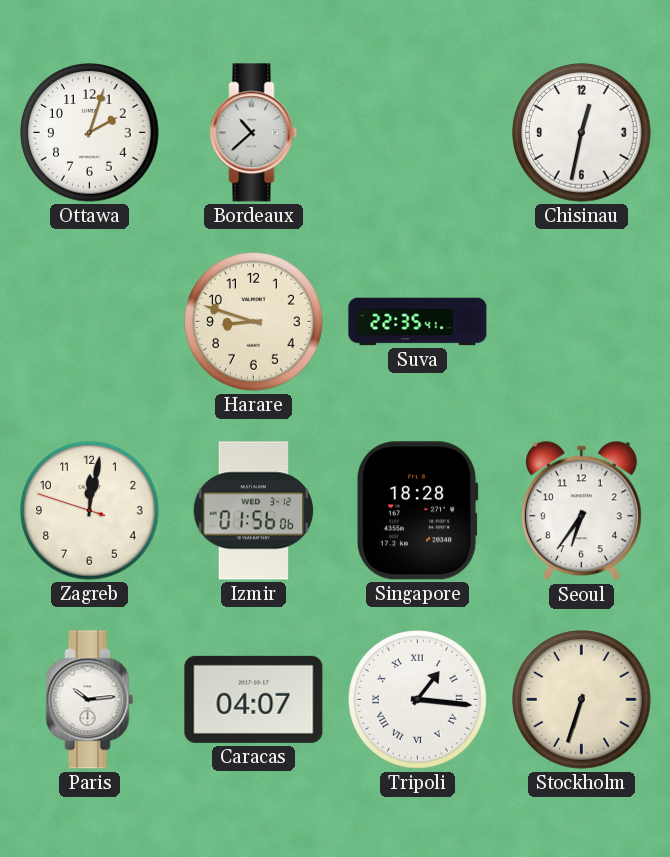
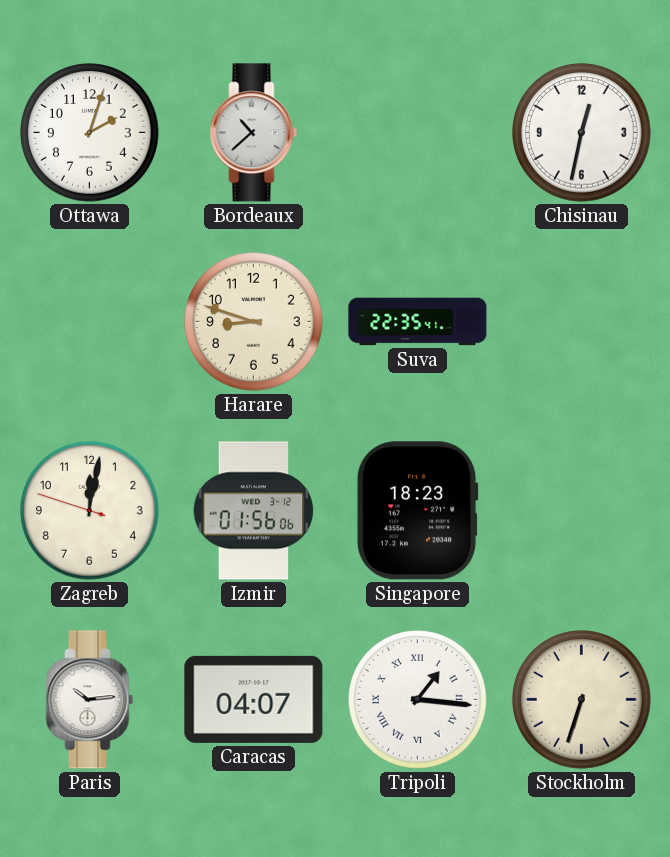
Singapore: 18:28 -> 18:23
Seoul: 6:36 -> none
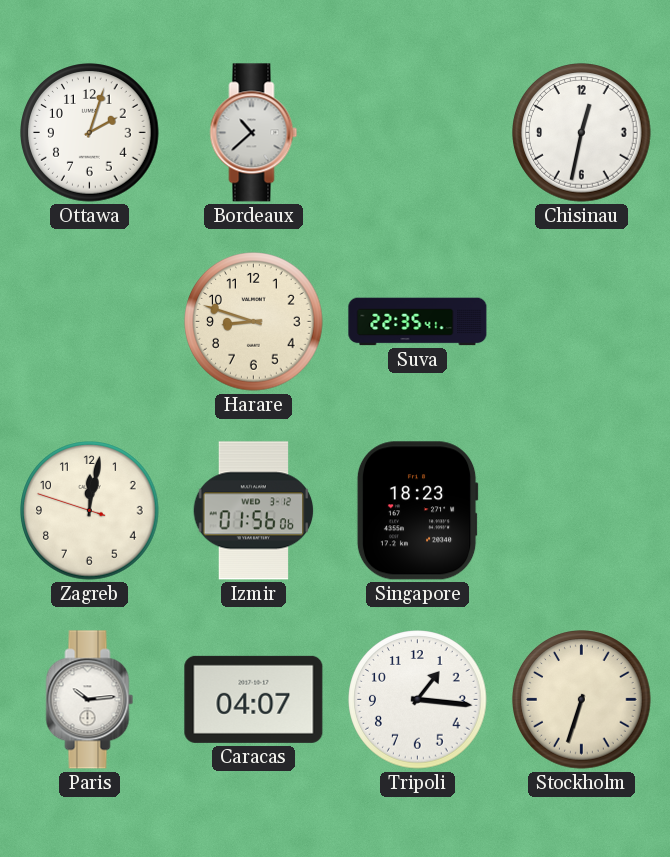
Tripoli numerals: Roman -> Arabic
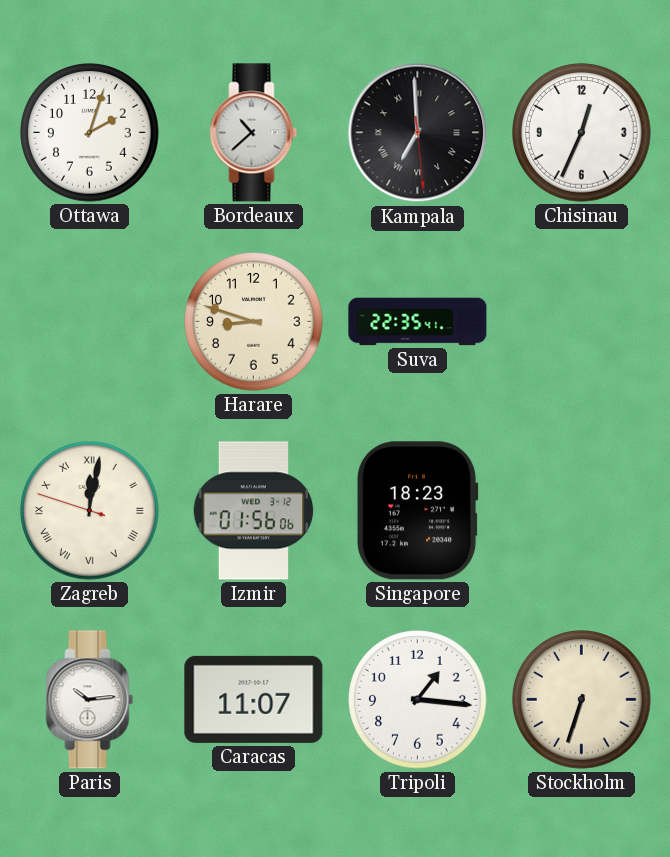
Kampala: none -> 6:59
Chisinau: 12:32 -> 12:34
Zagreb numerals: Arabic -> Roman
Caracas: 04:07 -> 11:07
